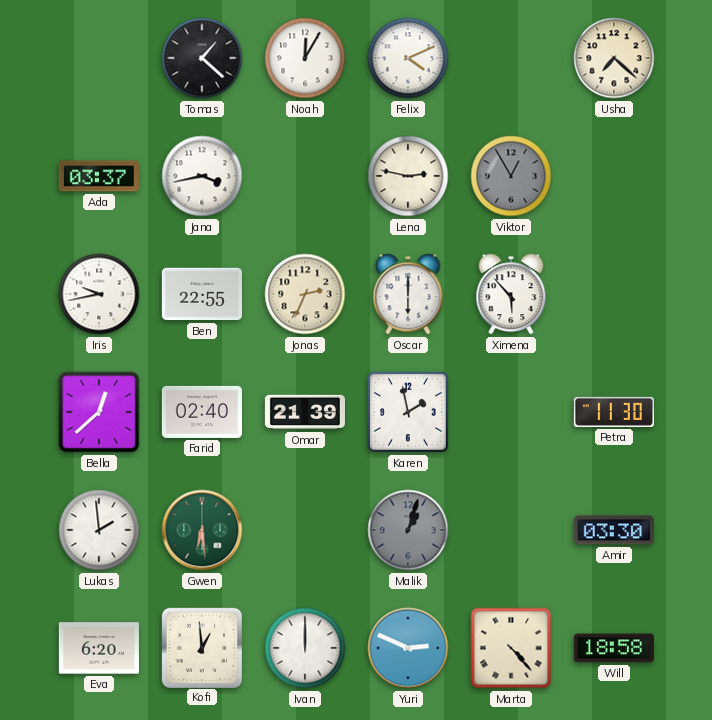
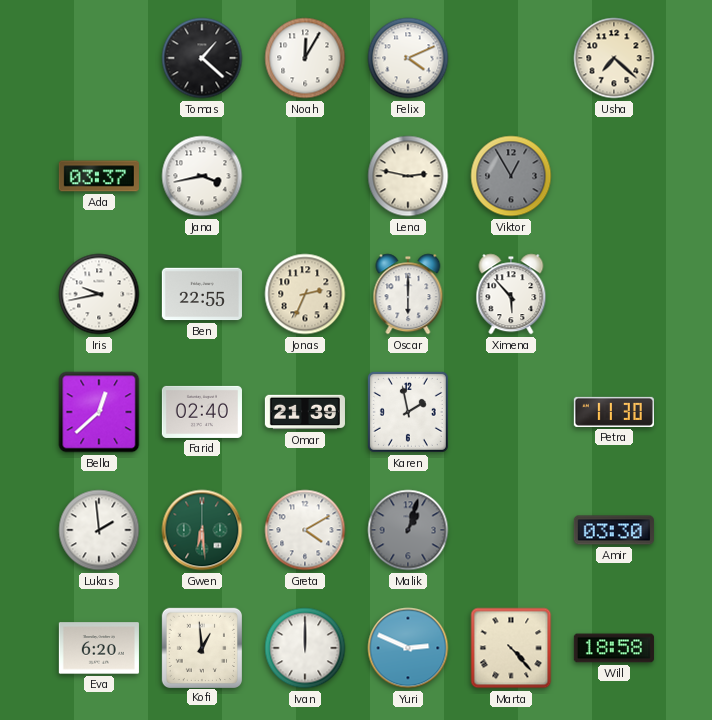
Greta: none -> 4:10
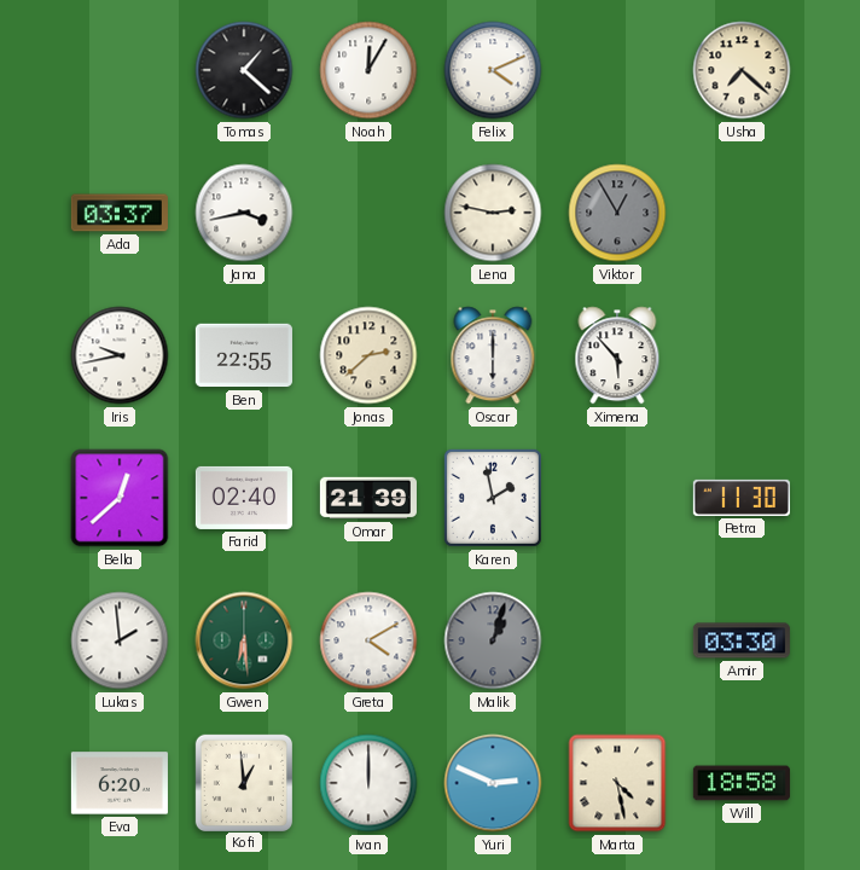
Jonas: 2:34 -> 2:38
Marta: 4:23 -> 4:28
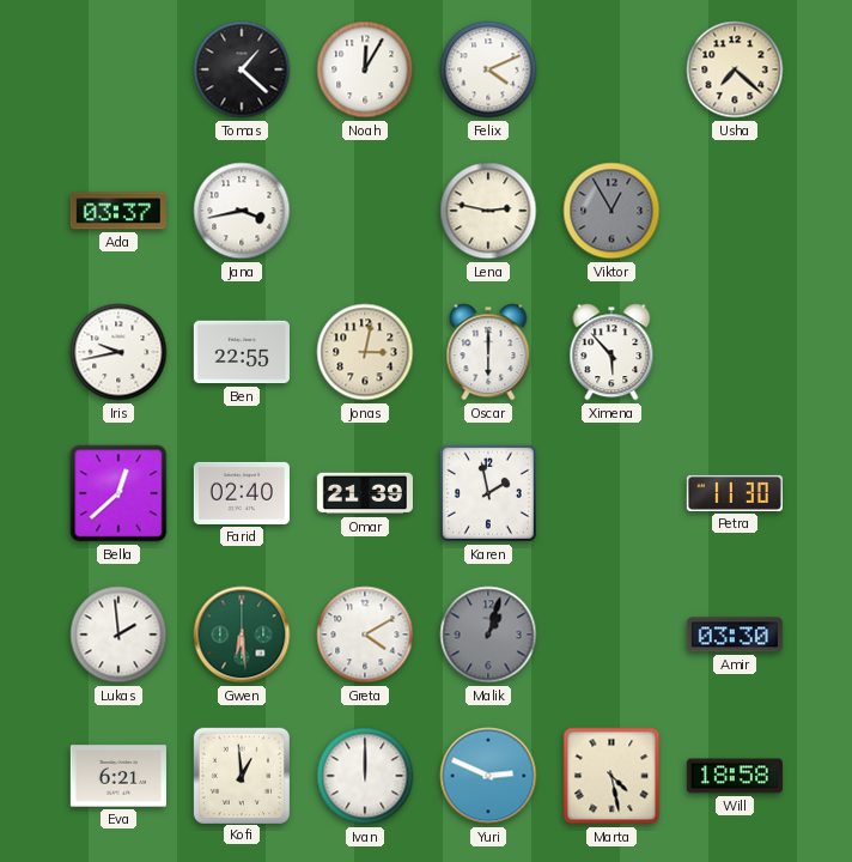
Jonas: 2:38 -> 3:02
Eva: 6:20 -> 6:21
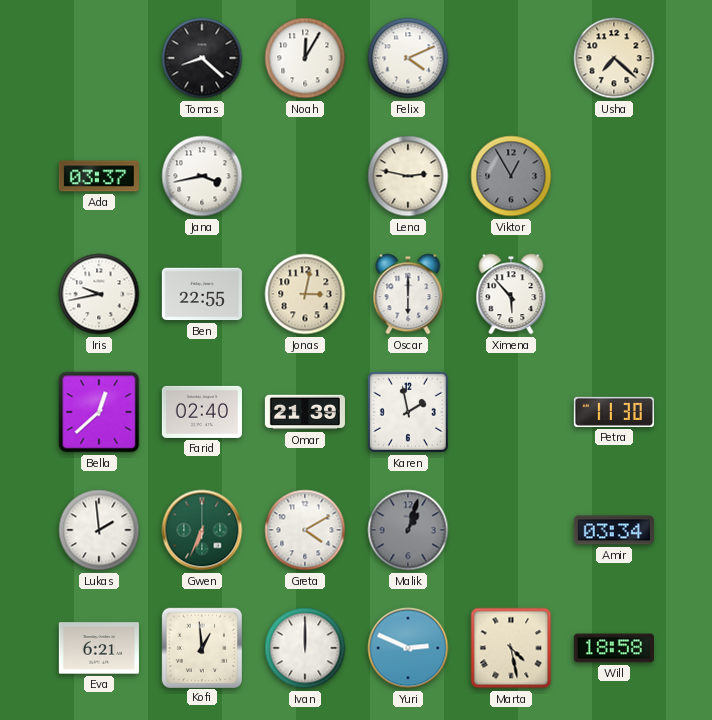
Tomas: 1:22 -> 8:22
Gwen: 6:29 -> 6:34
Amir: 03:30 -> 03:34
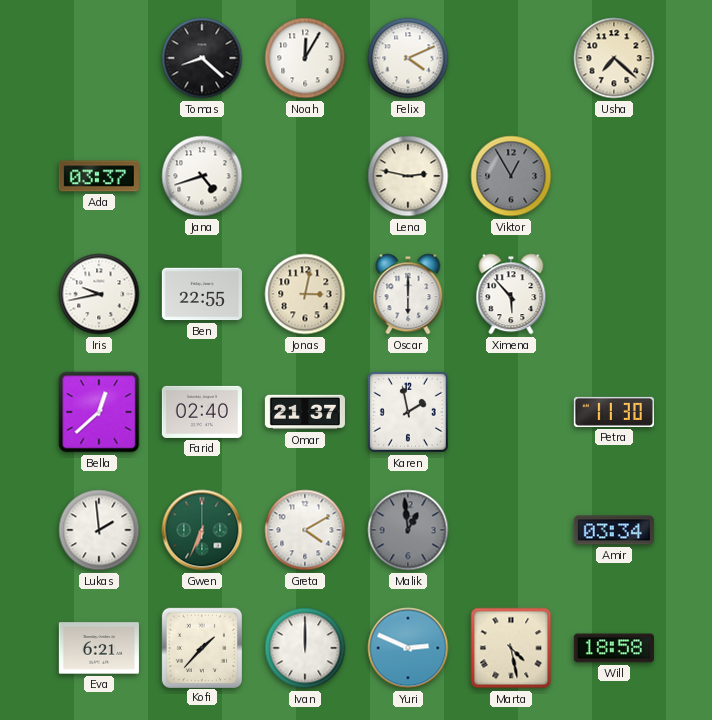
Jana: 3:43 -> 4:42
Omar: 21:39 -> 21:37
Malik: 1:03 -> 12:59
Kofi: 12:59 -> 1:37
